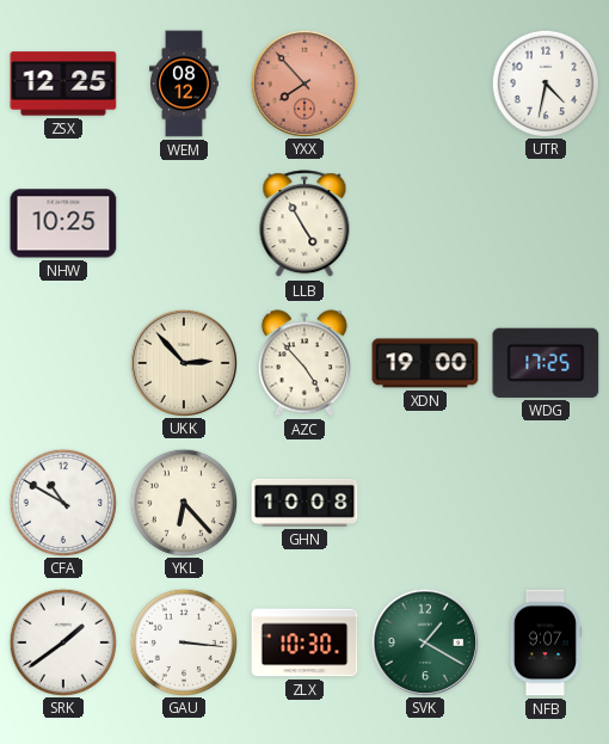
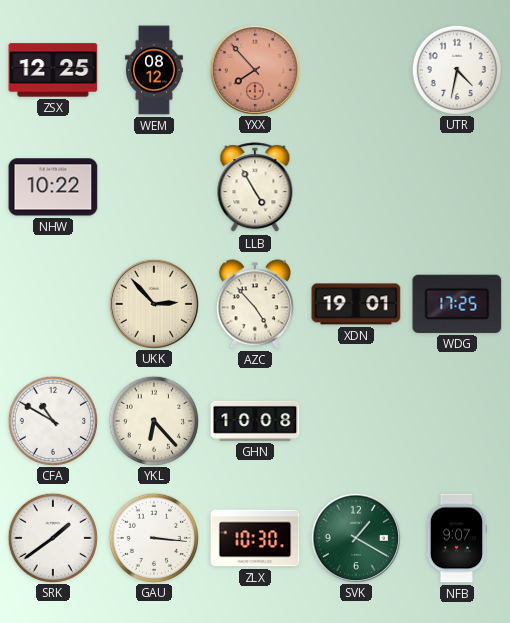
NHW: 10:25 -> 10:22
XDN: 19:00 -> 19:01
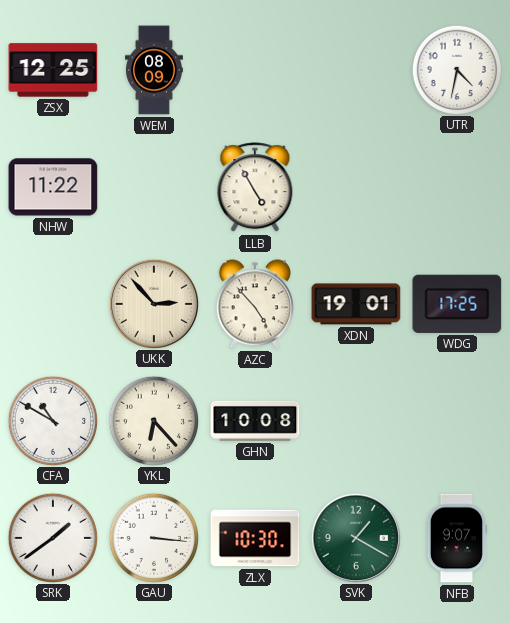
WEM: 08:12 -> 08:09
YXX: 7:53 -> none
NHW: 10:22 -> 11:22
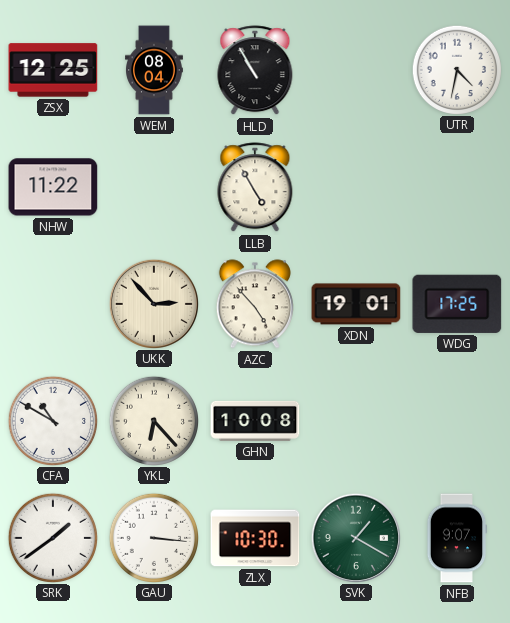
WEM: 08:09 -> 08:04
HLD: none -> 10:55
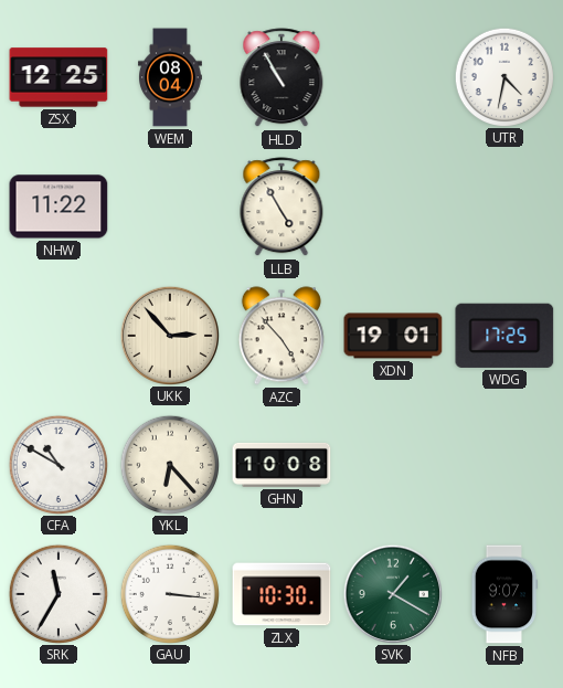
SRK: 1:39 -> 11:35
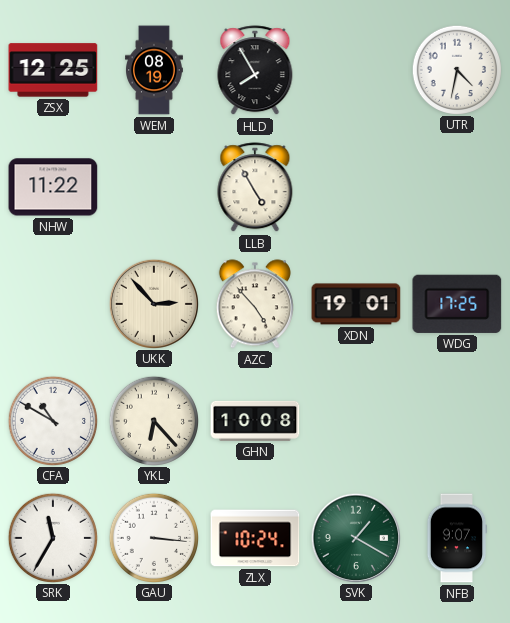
WEM: 08:04 -> 08:19
HLD: 10:55 -> 7:55
ZLX: 10:30 -> 10:24
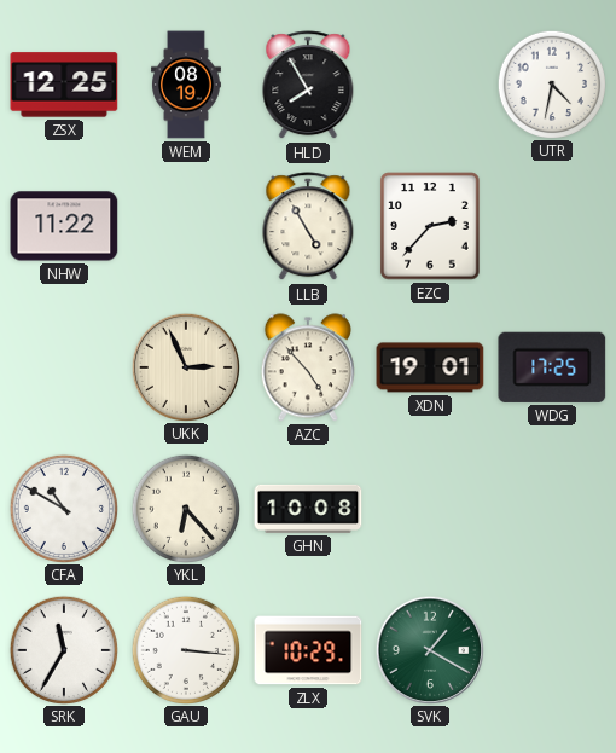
EZC: none -> 2:37
UKK: 2:53 -> 2:56
ZLX: 10:24 -> 10:29
NFB: 9:07 -> none
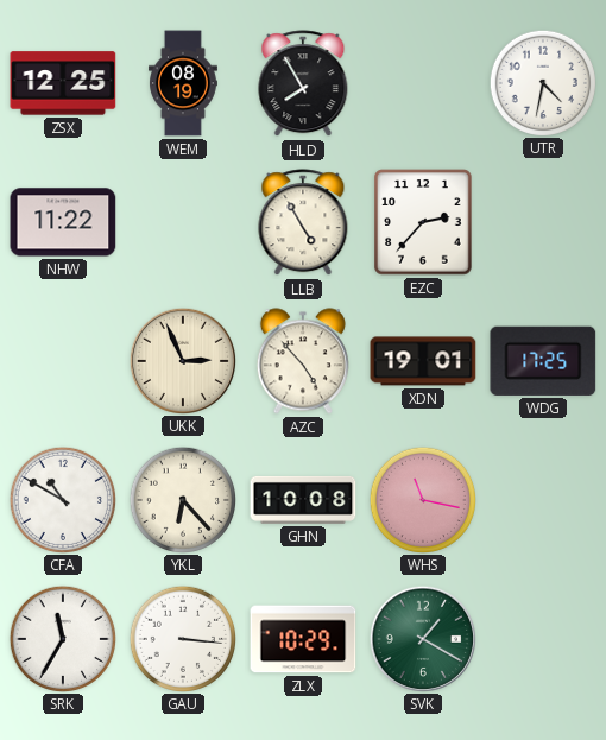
WHS: none -> 11:17
